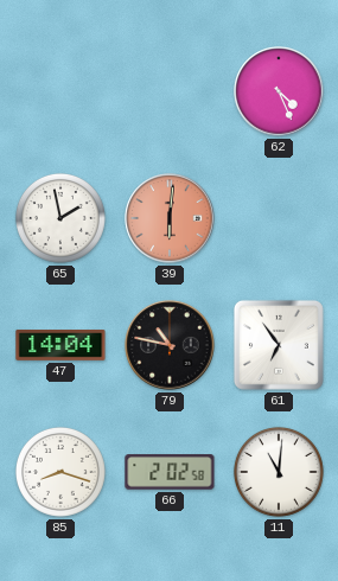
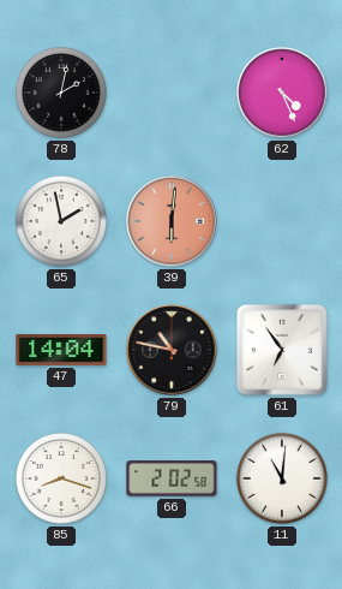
78: none -> 2:02
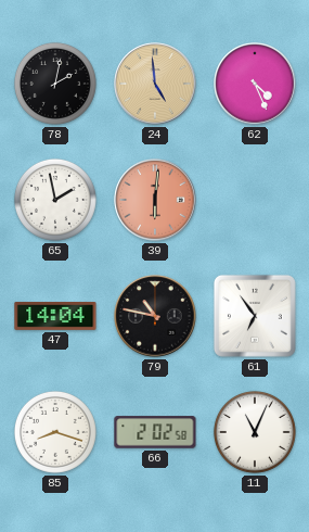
24: none -> 4:59
11: 11:01 -> 11:04
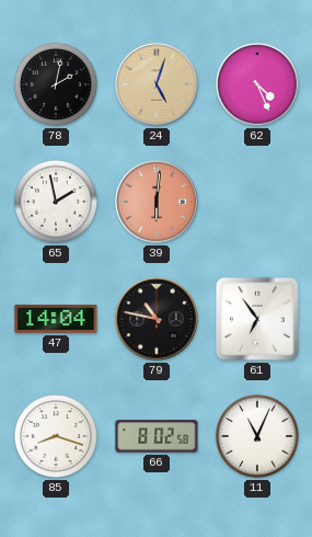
24: 4:59 -> 5:03
66: 2:02 -> 8:02
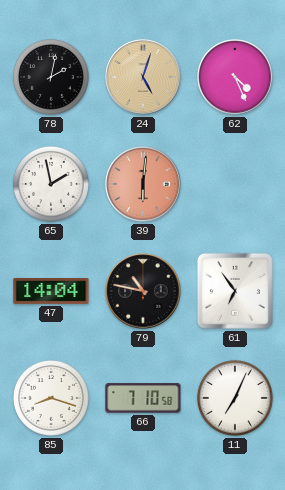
66: 8:02 -> 7:10
11: 11:04 -> 7:04
